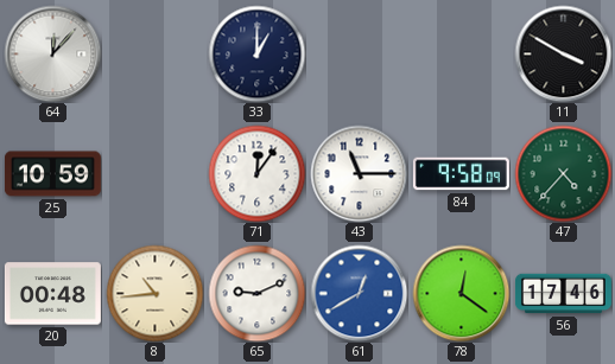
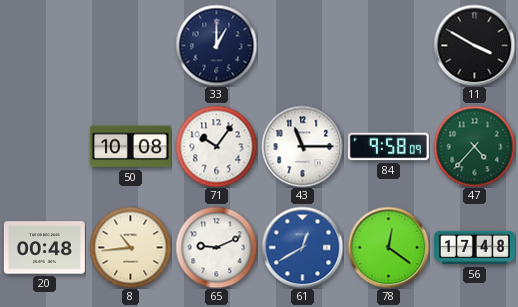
64: 12:07 -> none
25: 10:59 -> none
50: none -> 10:08
71: 12:06 -> 10:06
56: 17:46 -> 17:48
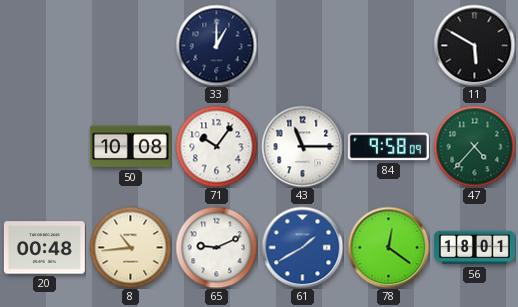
11: 3:50 -> 5:50
61: 12:40 -> 1:40
56: 17:48 -> 18:01
